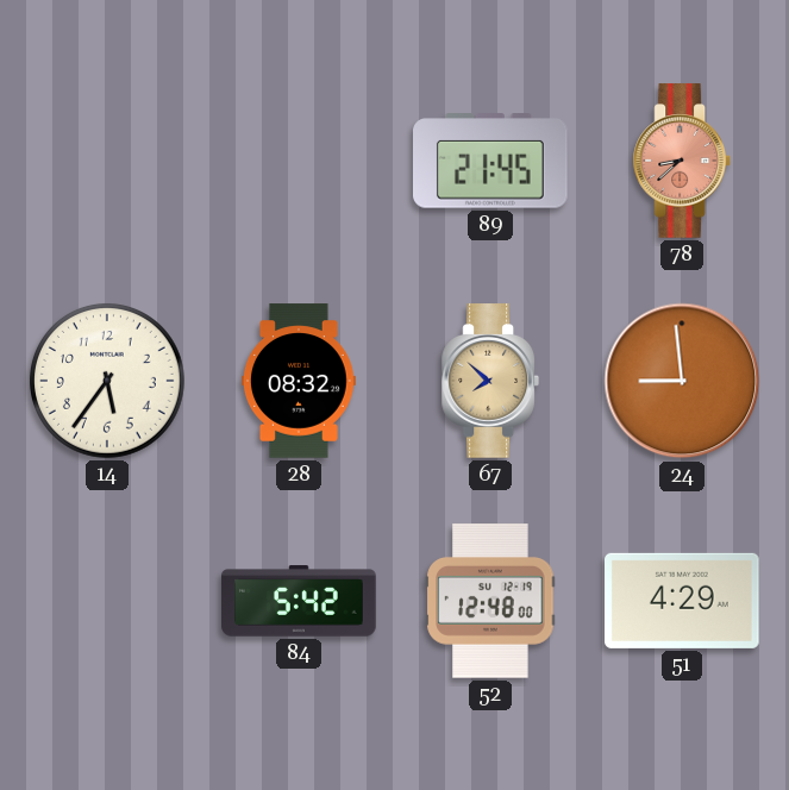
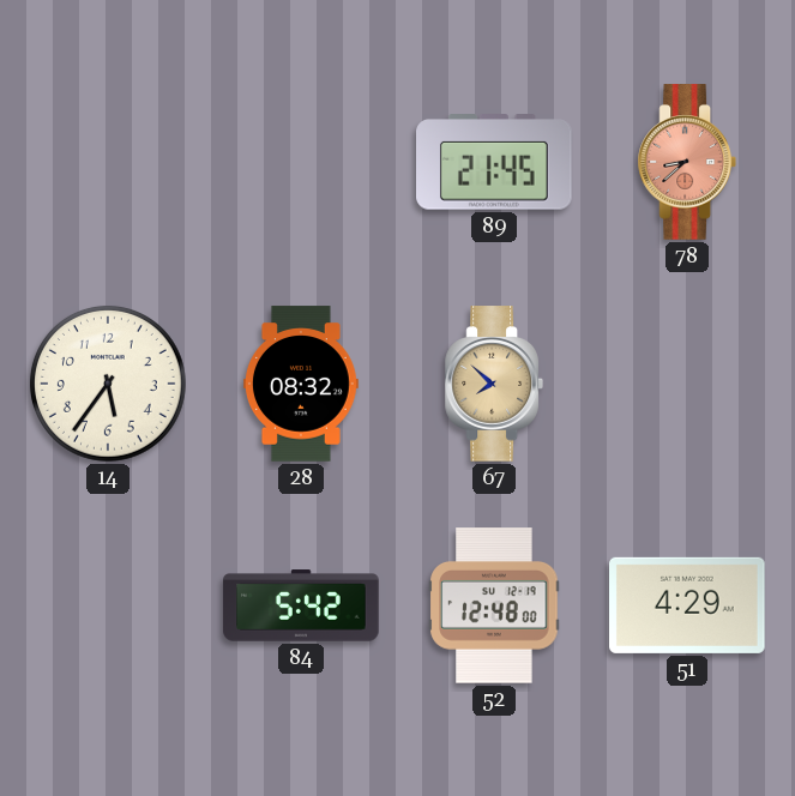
24: 8:59 -> none
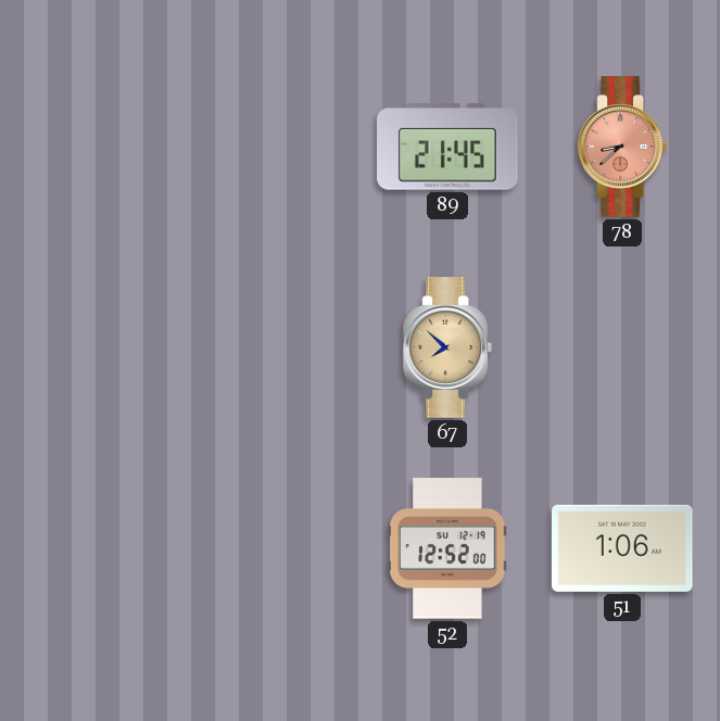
14: 5:36 -> none
28: 08:32 -> none
84: 5:42 -> none
52: 12:48 -> 12:52
51: 4:29 -> 1:06
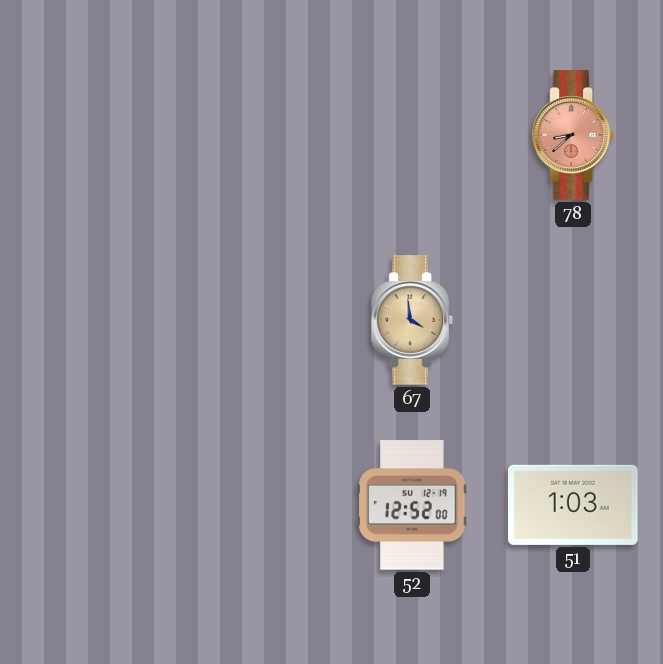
89: 21:45 -> none
67: 7:52 -> 3:59
51: 1:06 -> 1:03
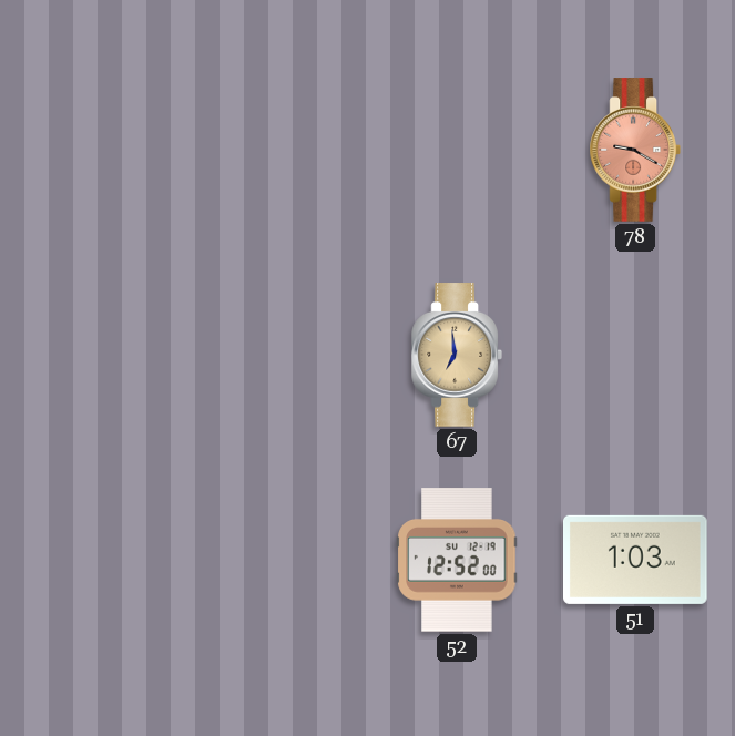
78: 8:38 -> 9:20
67: 3:59 -> 6:59
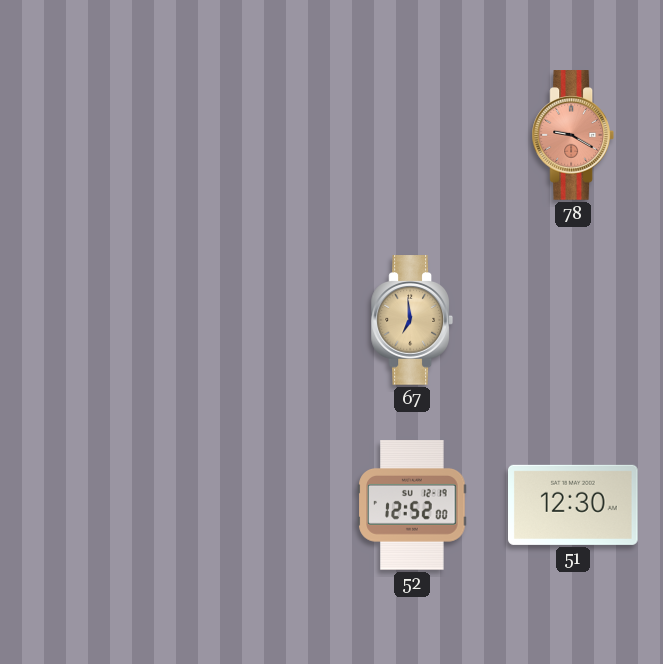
51: 1:03 -> 12:30
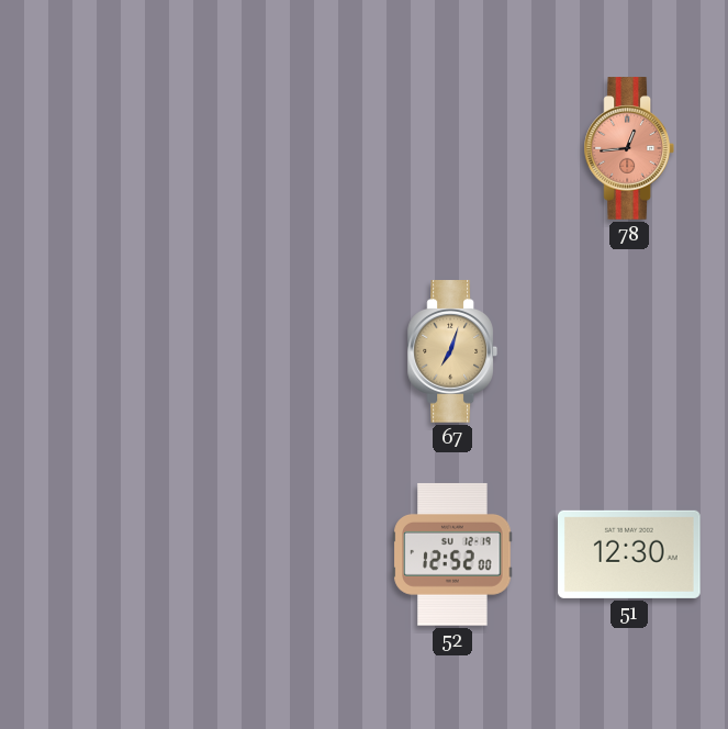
78: 9:20 -> 12:44
67: 6:59 -> 7:03
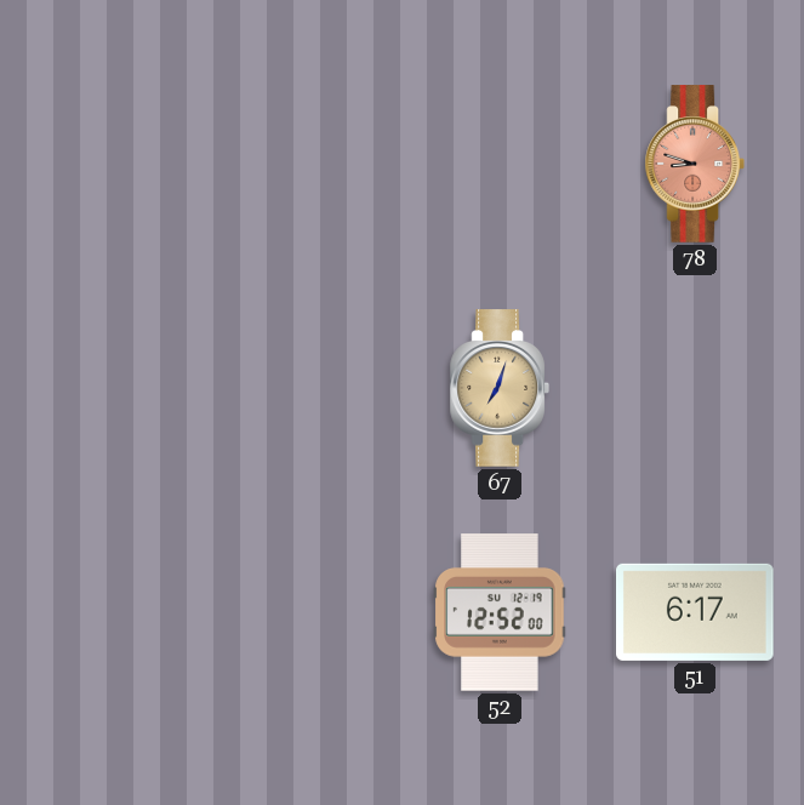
78: 12:44 -> 8:48
51: 12:30 -> 6:17
